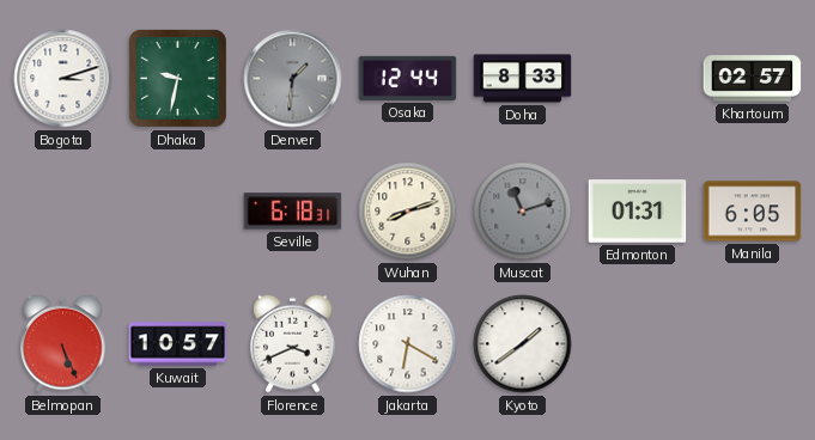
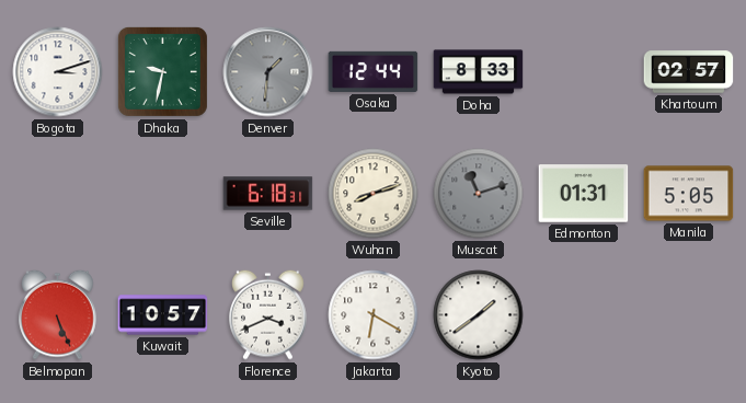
Manila: 6:05 -> 5:05
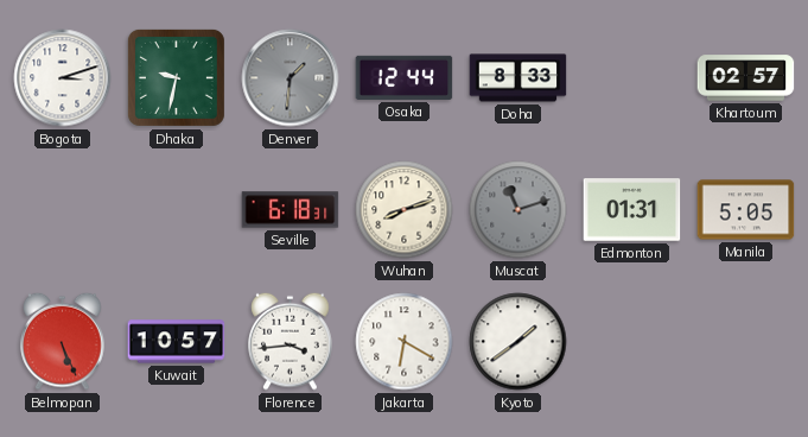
Florence: 3:41 -> 3:44
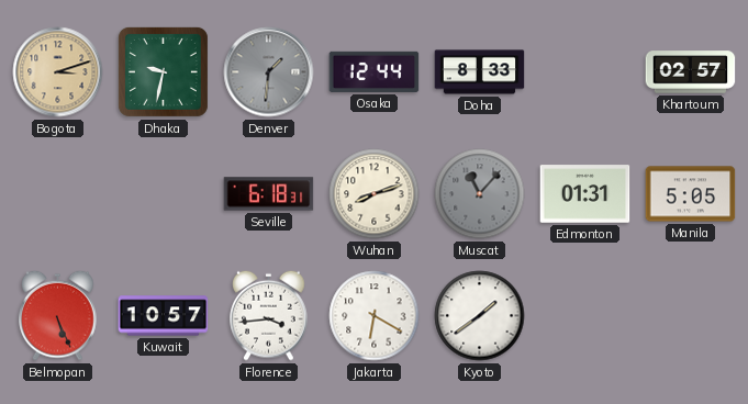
Bogota dial: white -> champagne
Muscat: 11:12 -> 11:07
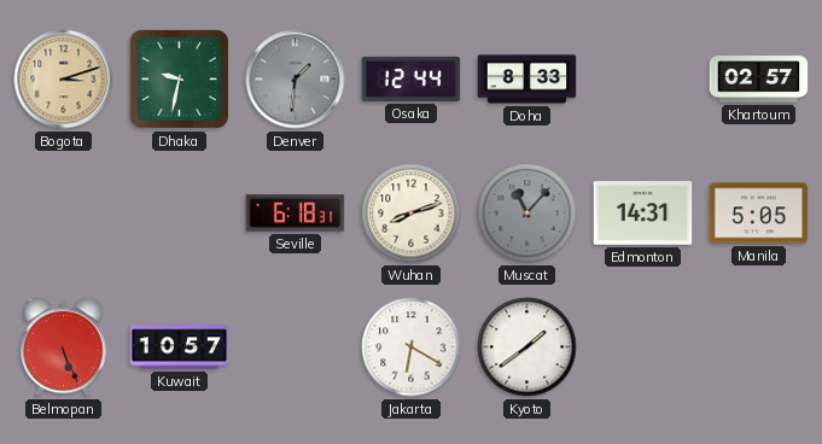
Edmonton: 01:31 -> 14:31
Florence: 3:44 -> none
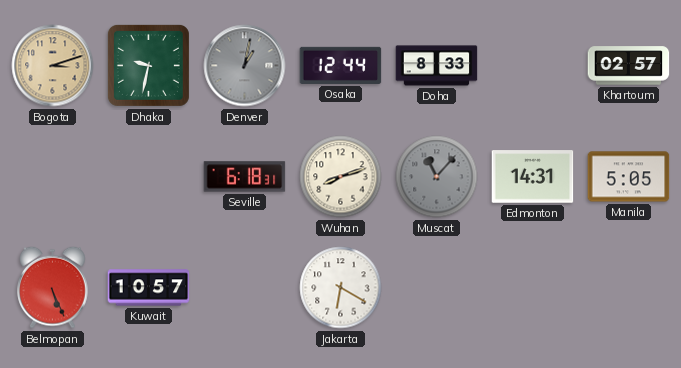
Denver: 1:31 -> 1:02
Kyoto: 1:39 -> none
